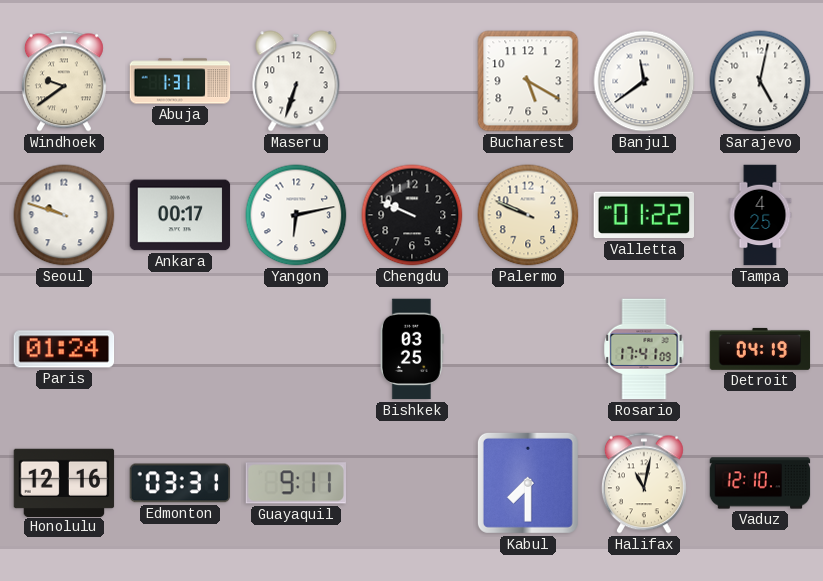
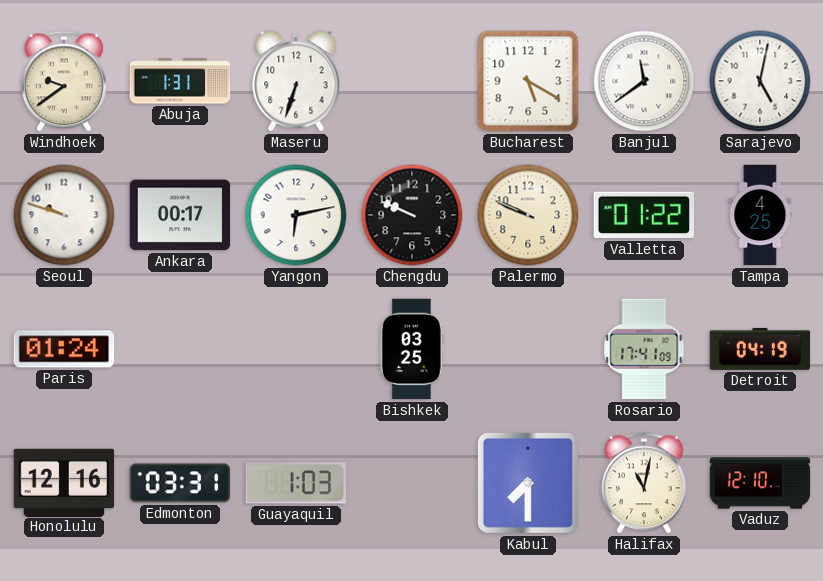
Guayaquil: 9:11 -> 1:03
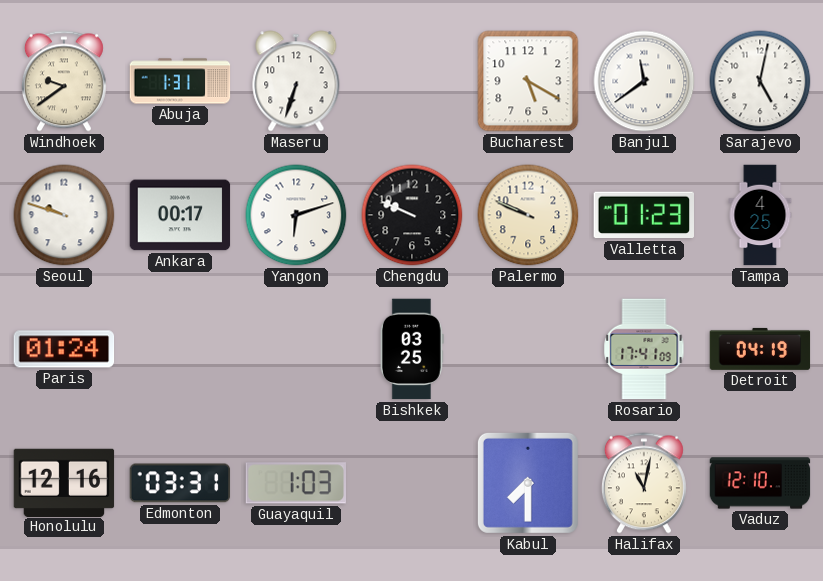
Yangon: 6:13 -> 6:12
Valletta: 01:22 -> 01:23
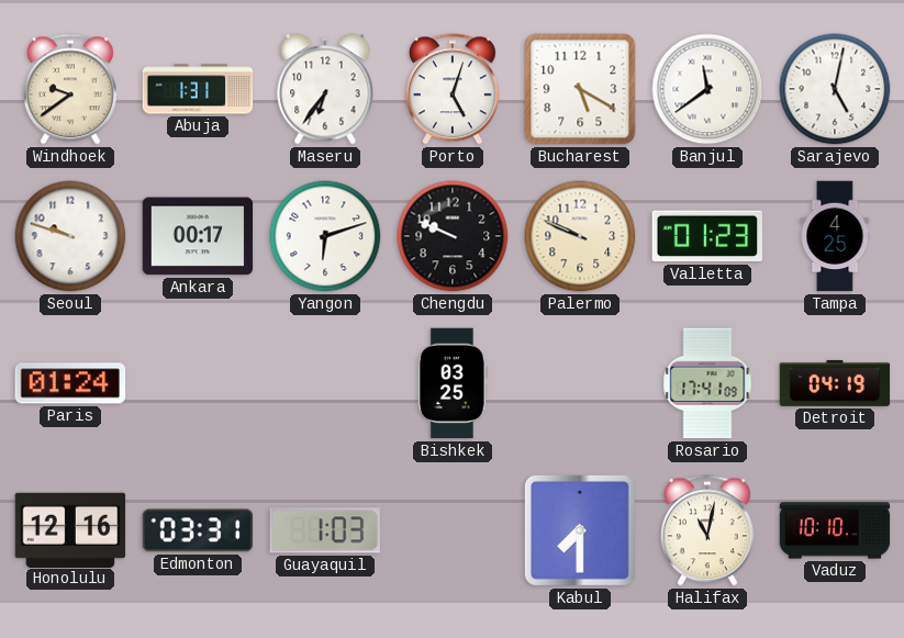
Maseru: 6:33 -> 6:36
Porto: none -> 5:03
Vaduz: 12:10 -> 10:10
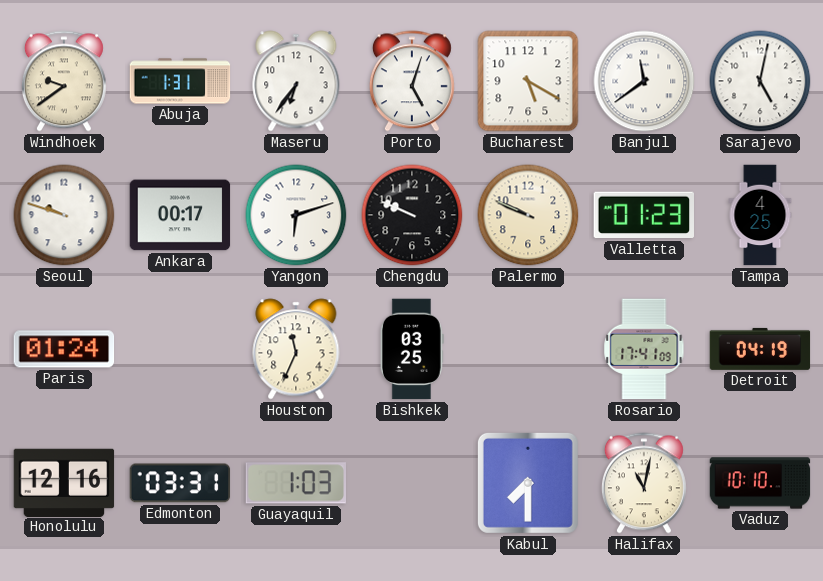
Houston: none -> 11:34
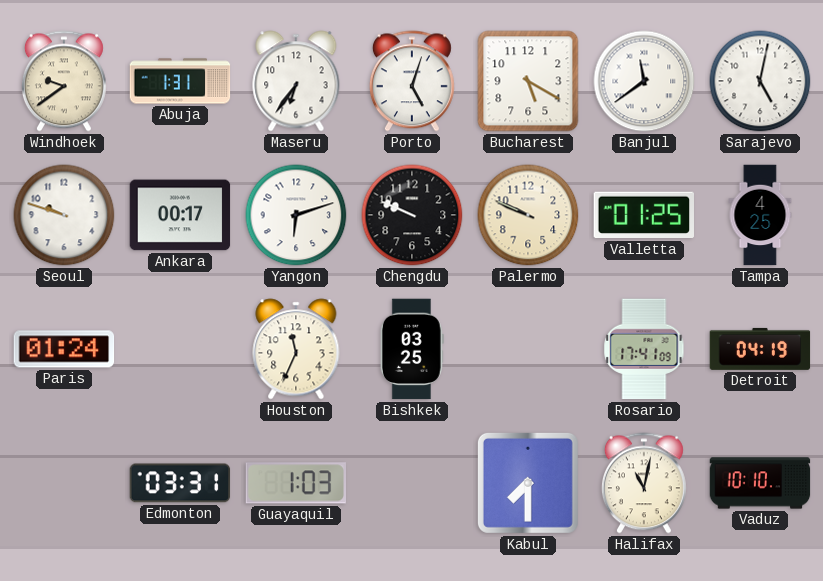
Valletta: 01:23 -> 01:25
Honolulu: 12:16 -> none
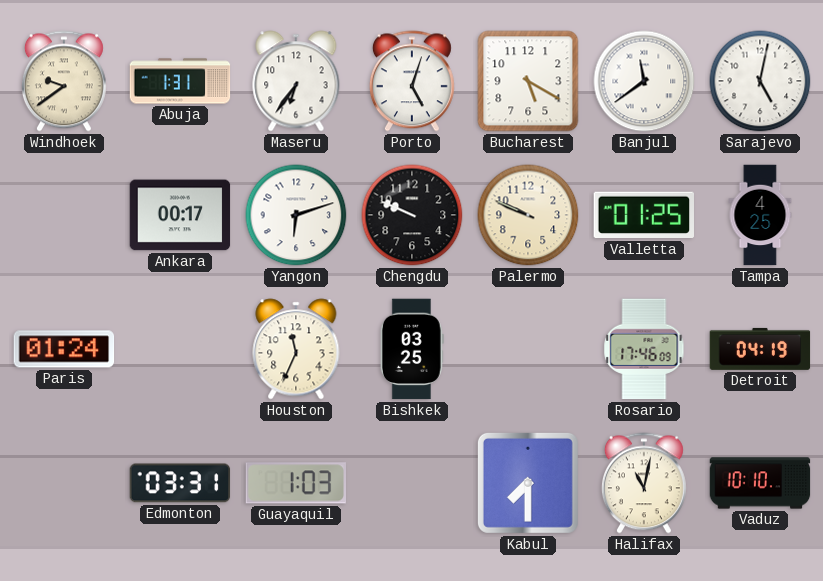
Seoul: 9:48 -> none
Rosario: 17:41 -> 17:46
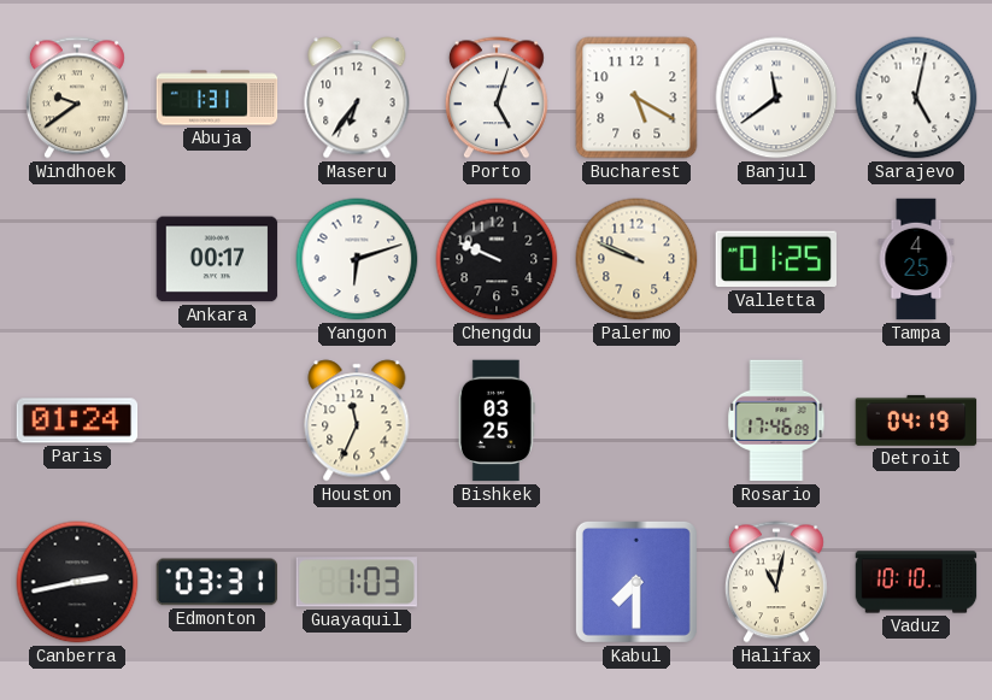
Canberra: none -> 2:43
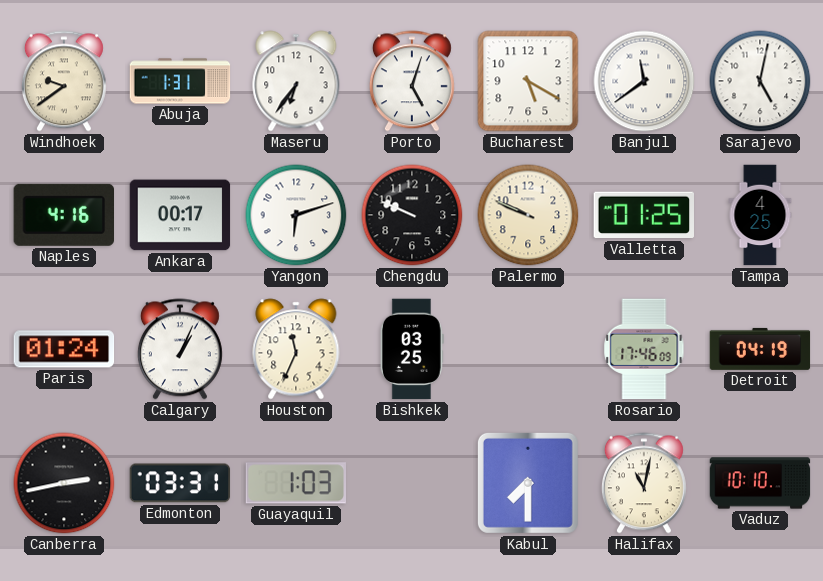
Naples: none -> 4:16
Calgary: none -> 1:04
